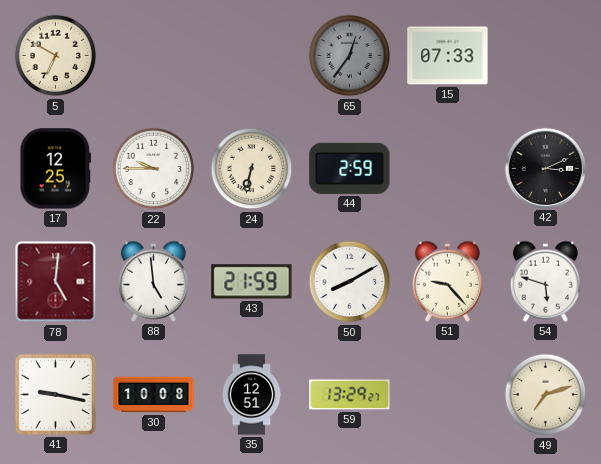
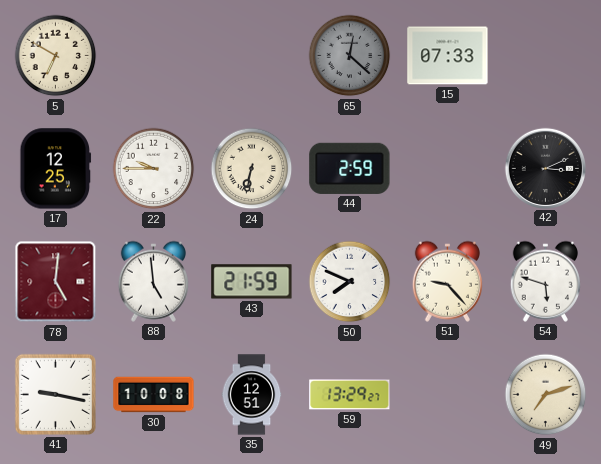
65: 12:36 -> 12:22
50: 8:10 -> 7:49
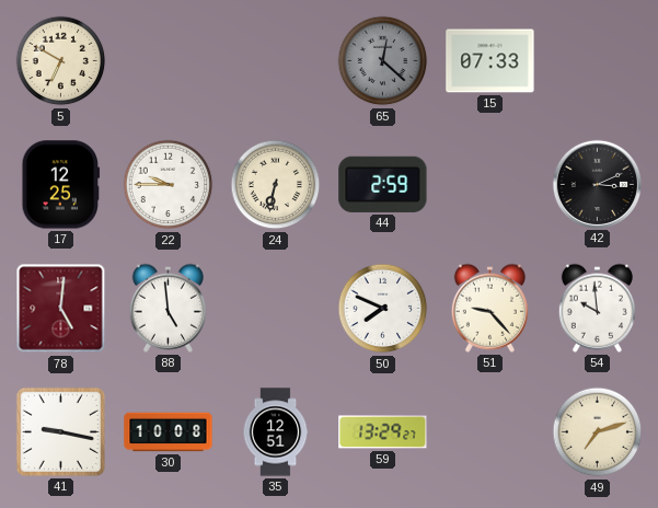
43: 21:59 -> none
54: 5:48 -> 9:59
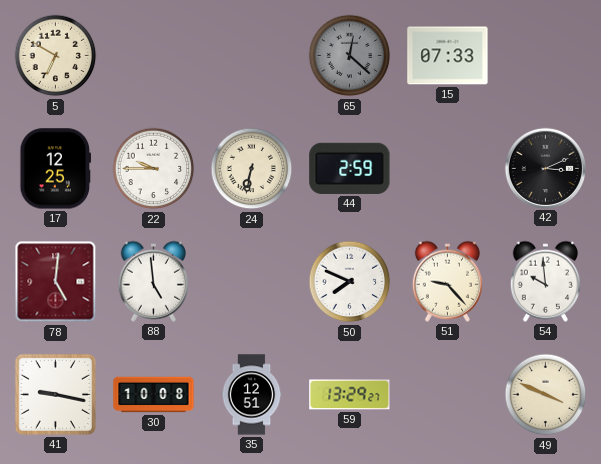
49: 7:12 -> 3:49
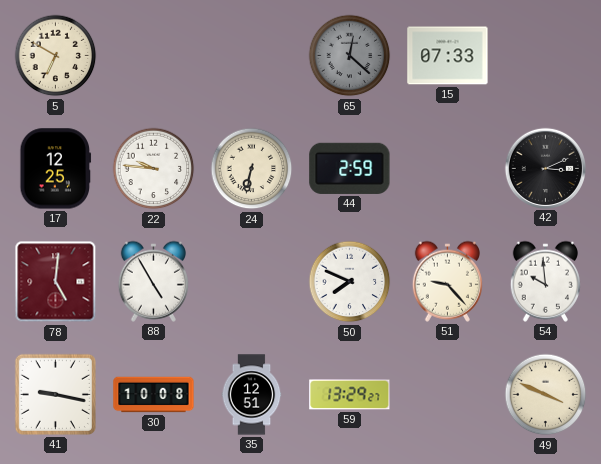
22: 9:45 -> 9:46
88: 4:59 -> 4:55
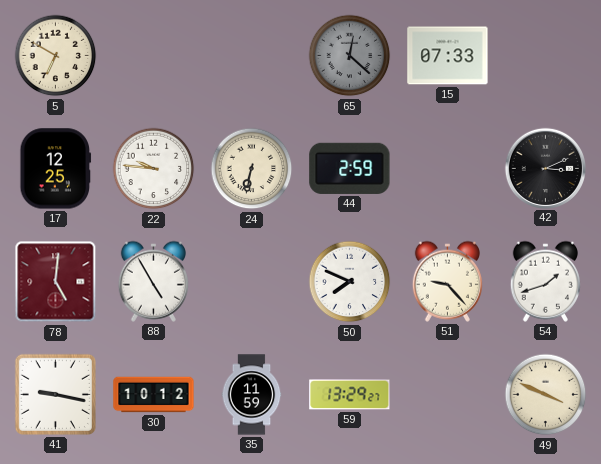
54: 9:59 -> 1:42
30: 10:08 -> 10:12
35: 12:51 -> 11:59
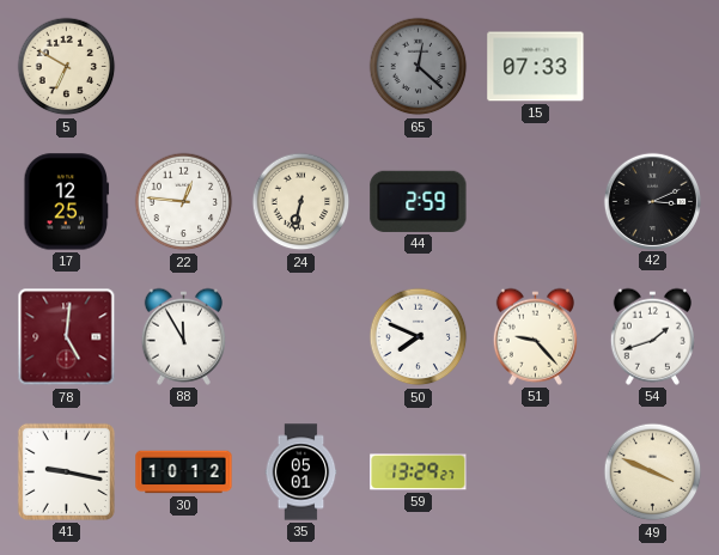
22: 9:46 -> 12:46
88: 4:55 -> 11:55
35: 11:59 -> 05:01
